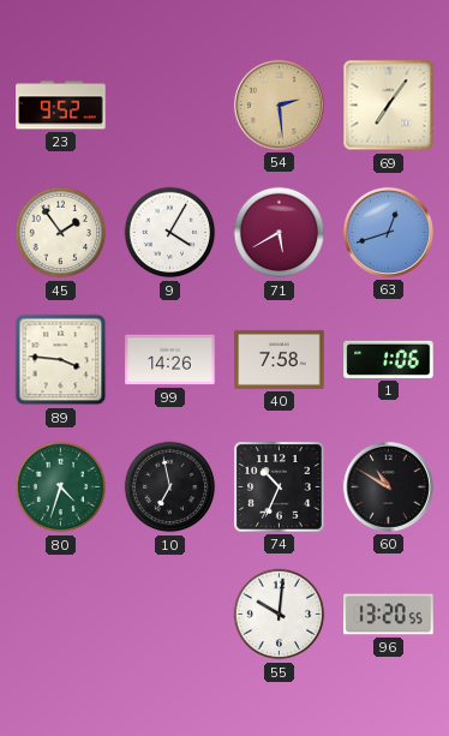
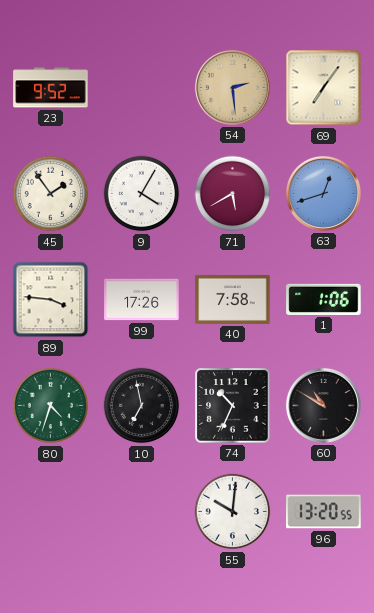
99: 14:26 -> 17:26
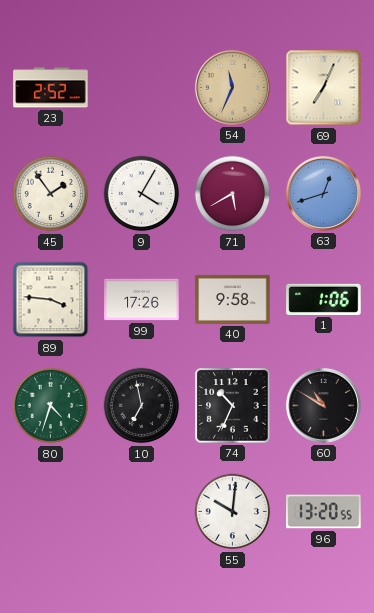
23: 9:52 -> 2:52
54: 2:29 -> 11:34
69: 7:06 -> 7:04
40: 7:58 -> 9:58
